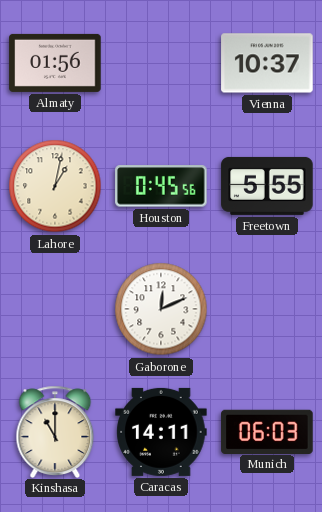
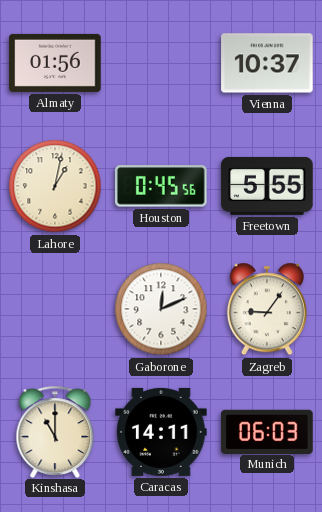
Zagreb: none -> 9:06
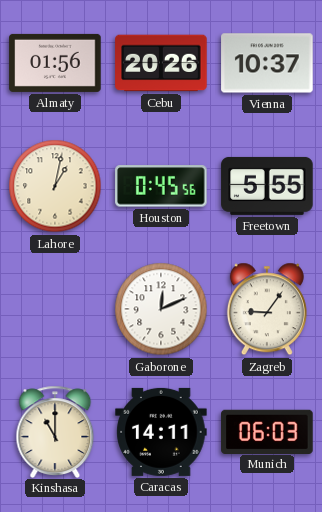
Cebu: none -> 20:26
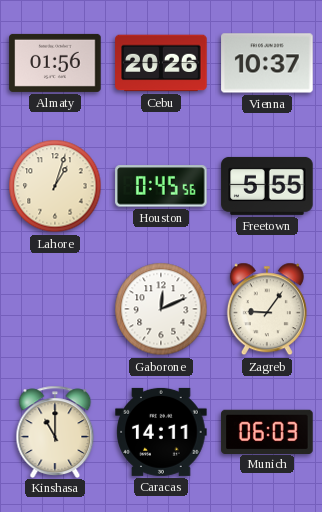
Lahore: 1:02 -> 1:03
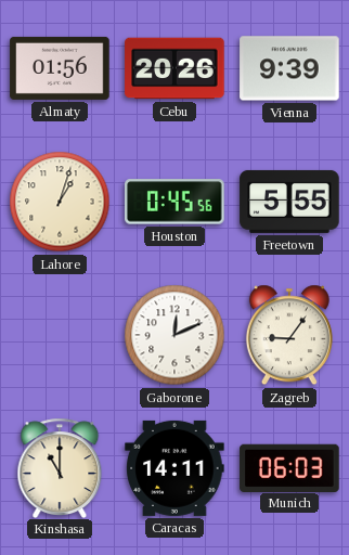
Vienna: 10:37 -> 9:39
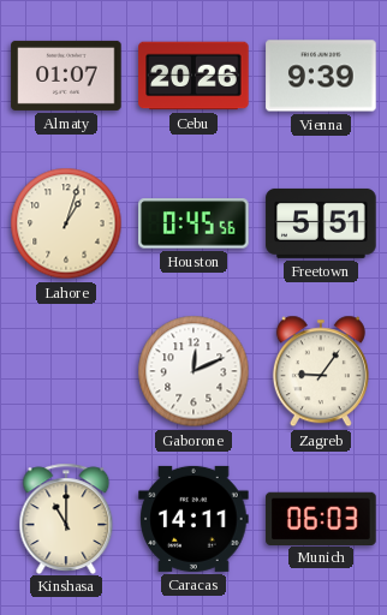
Almaty: 01:56 -> 01:07
Freetown: 5:55 -> 5:51
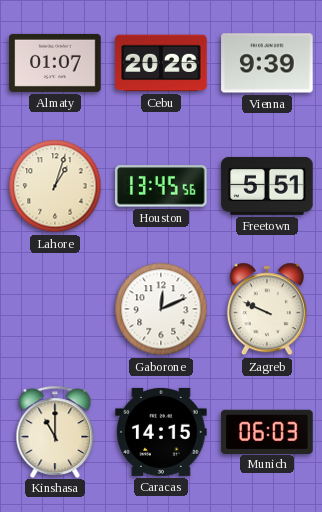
Houston: 0:45 -> 13:45
Zagreb: 9:06 -> 9:49
Caracas: 14:11 -> 14:15
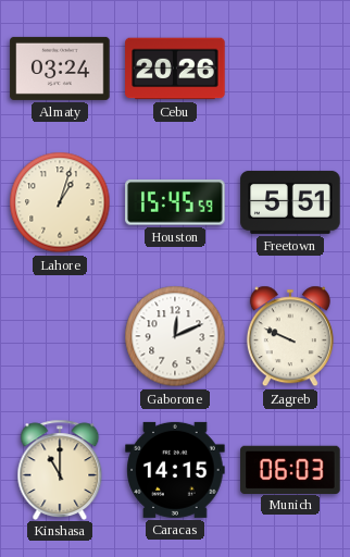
Almaty: 01:07 -> 03:24
Vienna: 9:39 -> none
Houston: 13:45 -> 15:45
